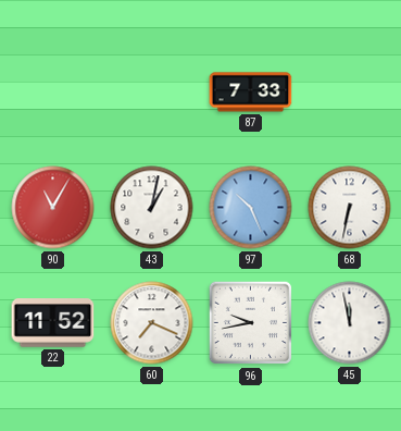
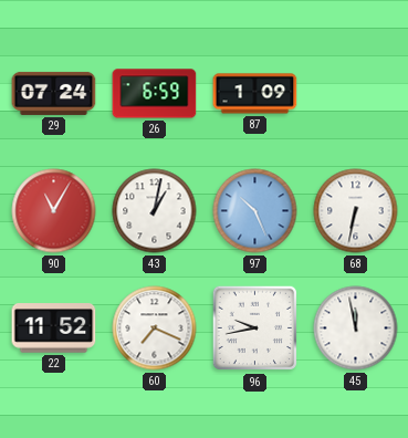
29: none -> 07:24
26: none -> 6:59
87: 7:33 -> 1:09
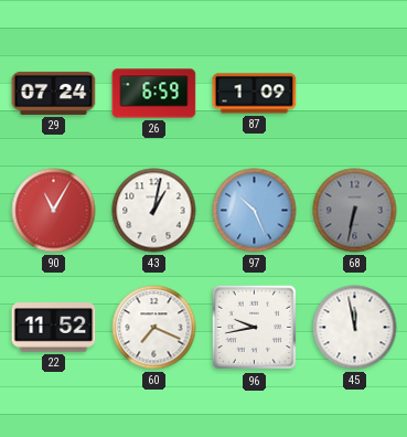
68 dial: white -> grey
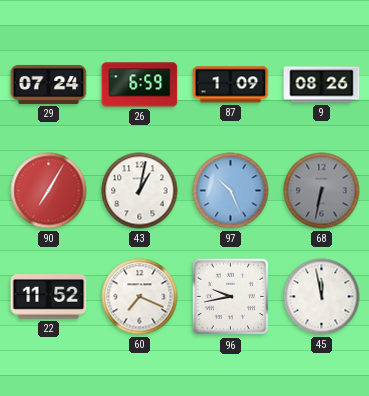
9: none -> 08:26
90: 11:05 -> 7:05
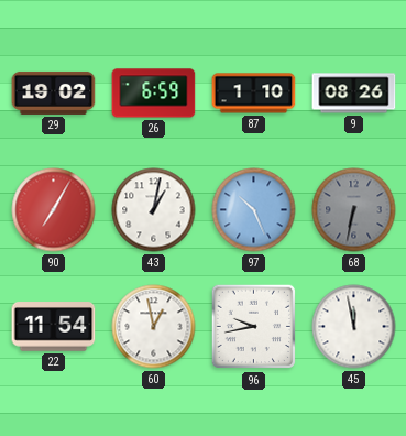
29: 07:24 -> 19:02
87: 1:09 -> 1:10
22: 11:52 -> 11:54
60: 7:19 -> 12:58
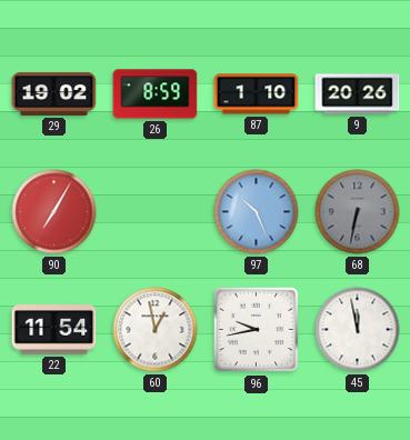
26: 6:59 -> 8:59
9: 08:26 -> 20:26
43: 1:02 -> none
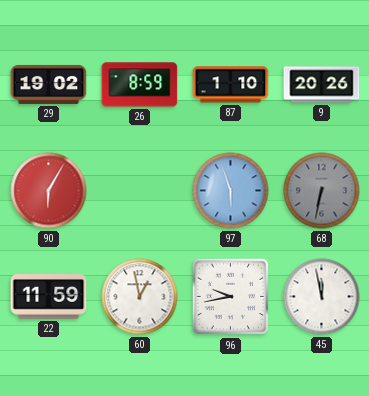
90: 7:05 -> 6:05
97: 10:26 -> 5:57
22: 11:54 -> 11:59
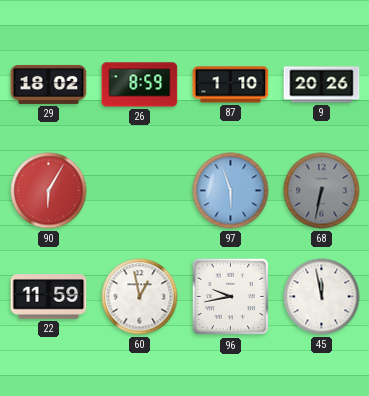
29: 19:02 -> 18:02
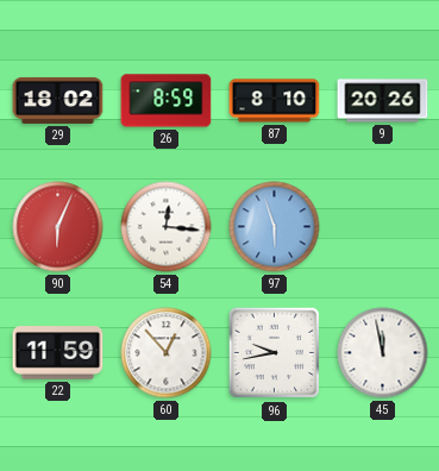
87: 1:10 -> 8:10
90: 6:05 -> 6:04
54: none -> 12:16
68: 6:32 -> none
60: 12:58 -> 12:53
